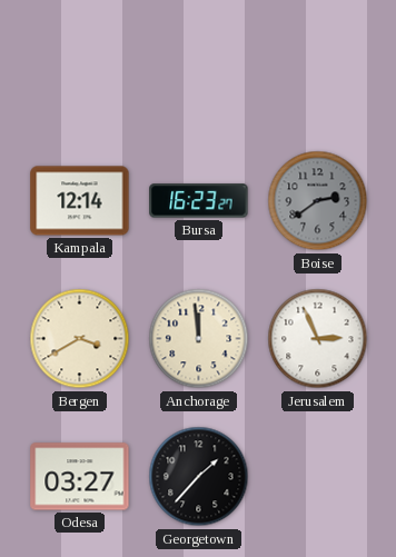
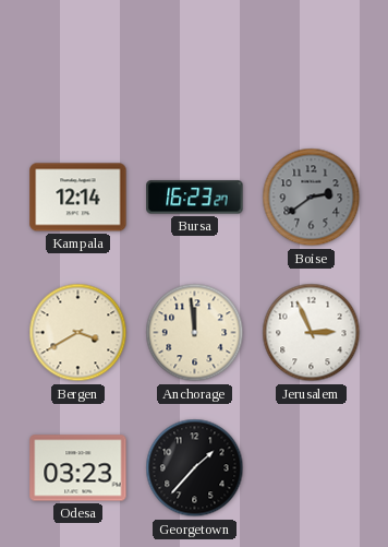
Odesa: 03:27 -> 03:23
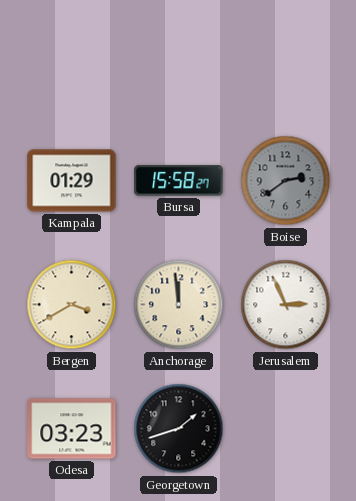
Kampala: 12:14 -> 01:29
Bursa: 16:23 -> 15:58
Georgetown: 1:37 -> 1:42
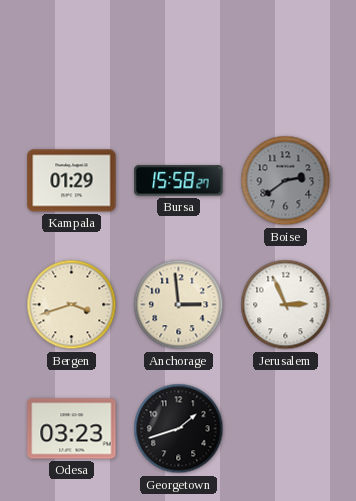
Bergen: 3:40 -> 3:42
Anchorage: 11:59 -> 2:59
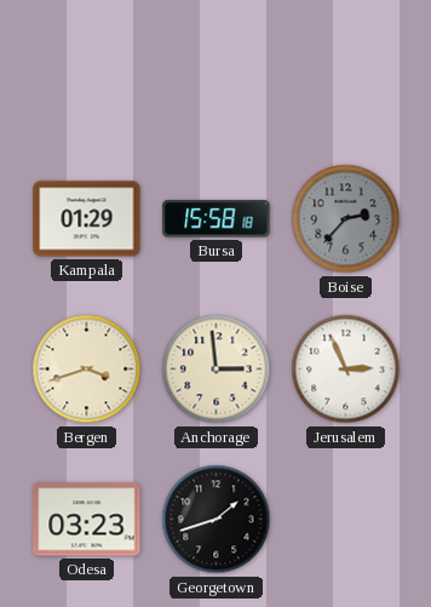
Bursa: 15:58:27 -> 15:58:18
Boise: 2:39 -> 2:37
